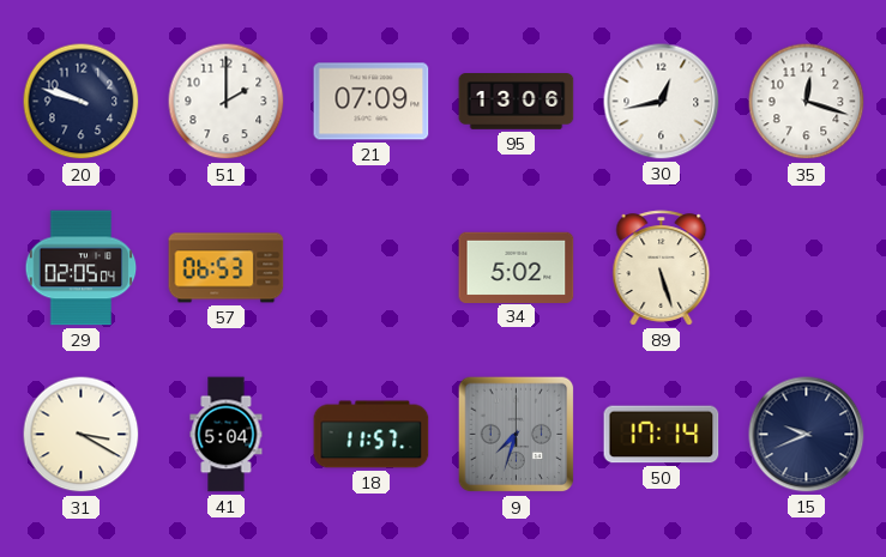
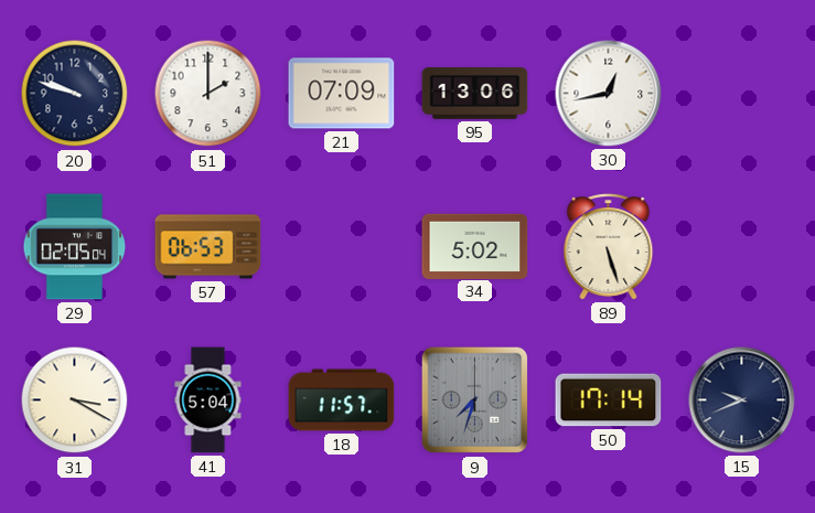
35: 12:18 -> none
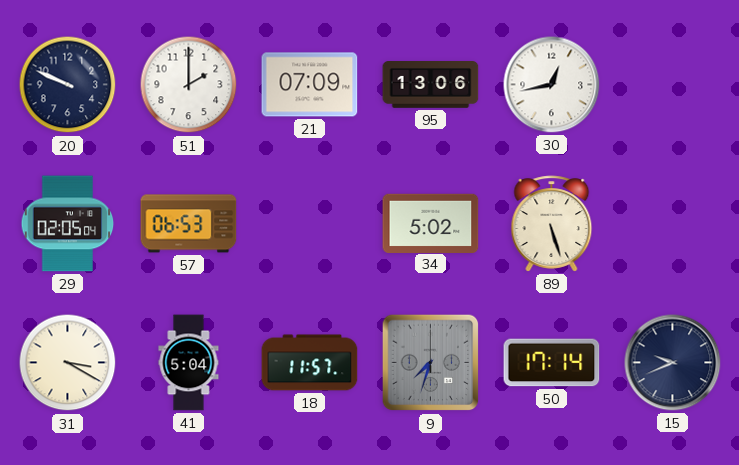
20: 9:48 -> 9:49
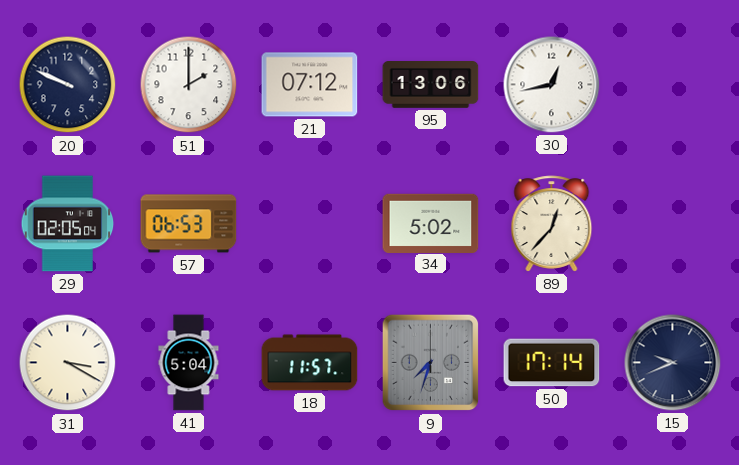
21: 07:09 -> 07:12
89: 5:27 -> 12:37
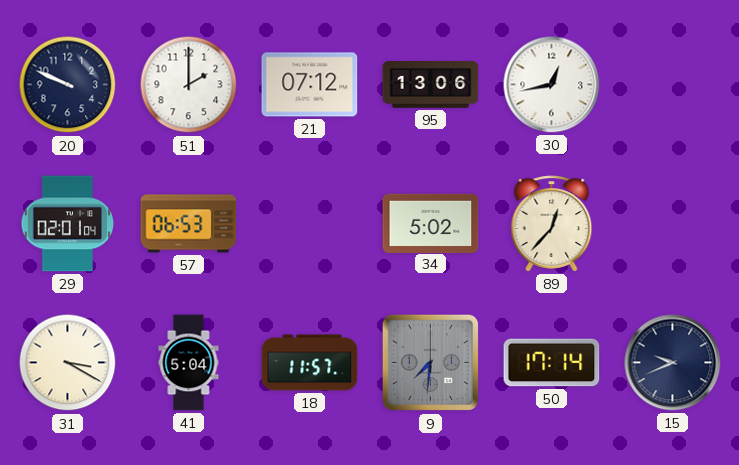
29: 02:05 -> 02:01
9: 7:33 -> 7:31
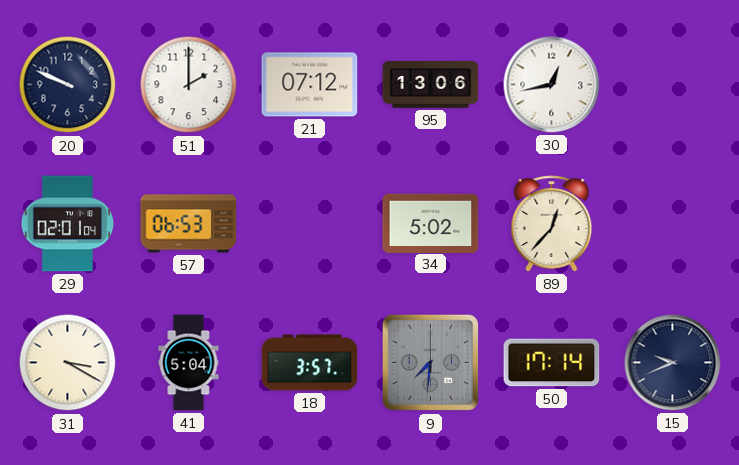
18: 11:57 -> 3:57
